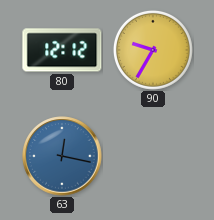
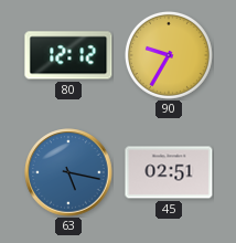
63: 12:17 -> 5:17
45: none -> 02:51
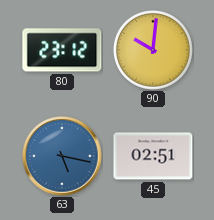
80: 12:12 -> 23:12
90: 9:35 -> 10:01
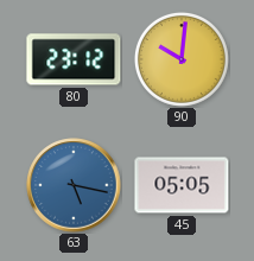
45: 02:51 -> 05:05
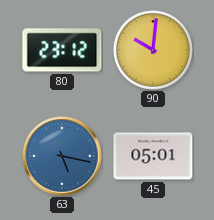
45: 05:05 -> 05:01
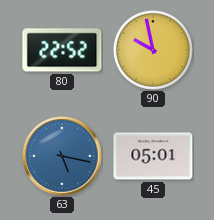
80: 23:12 -> 22:52
90: 10:01 -> 9:58
